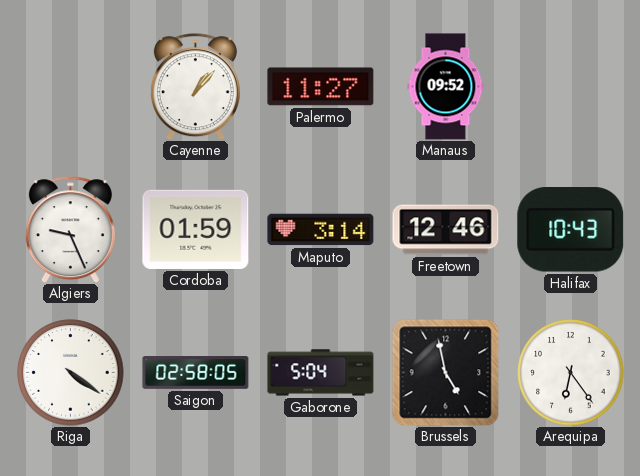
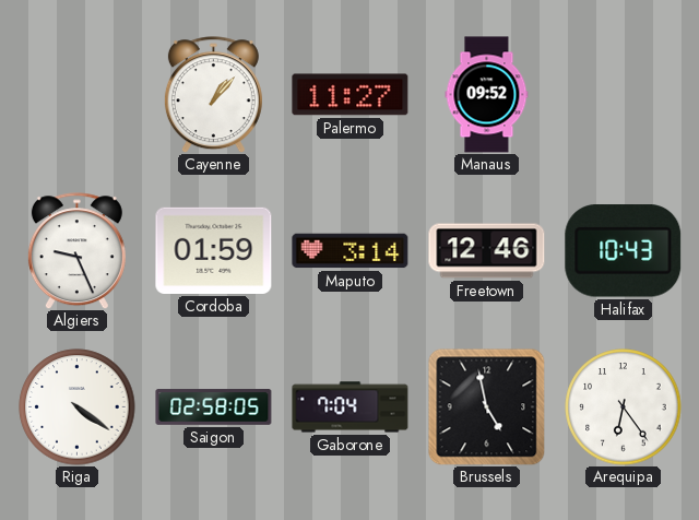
Gaborone: 5:04 -> 7:04
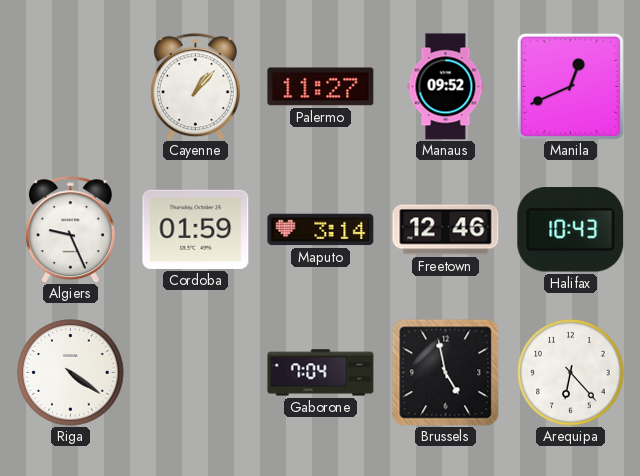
Manila: none -> 12:41
Saigon: 02:58 -> none
Arequipa: 6:24 -> 6:23
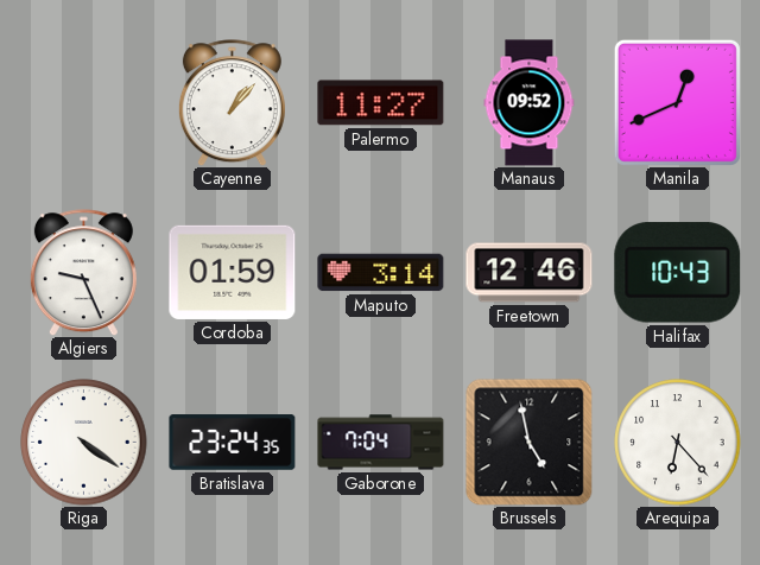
Bratislava: none -> 23:24
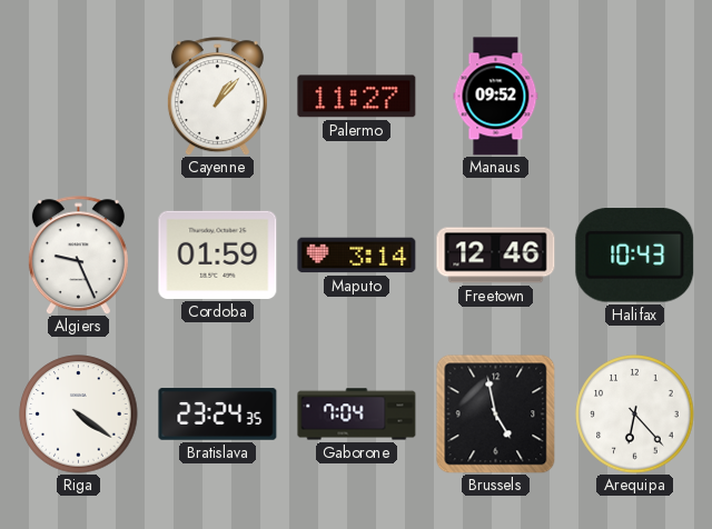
Manila: 12:41 -> none
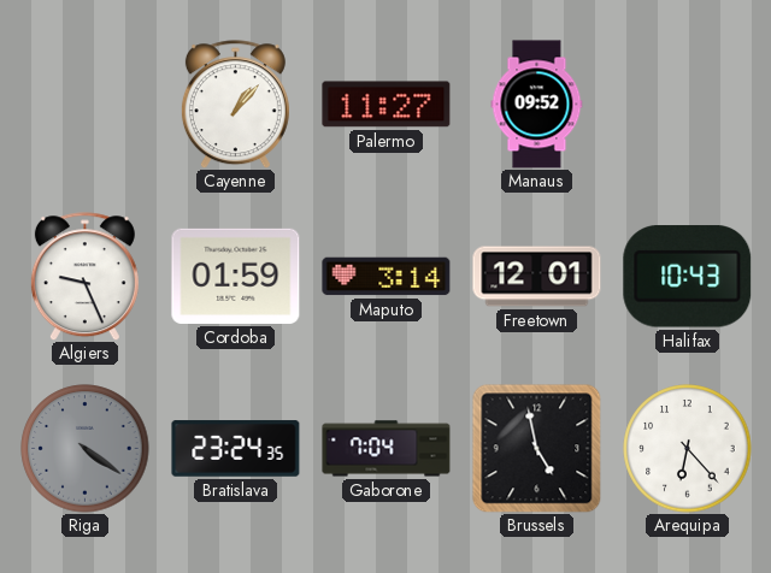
Freetown: 12:46 -> 12:01
Riga dial: white -> grey
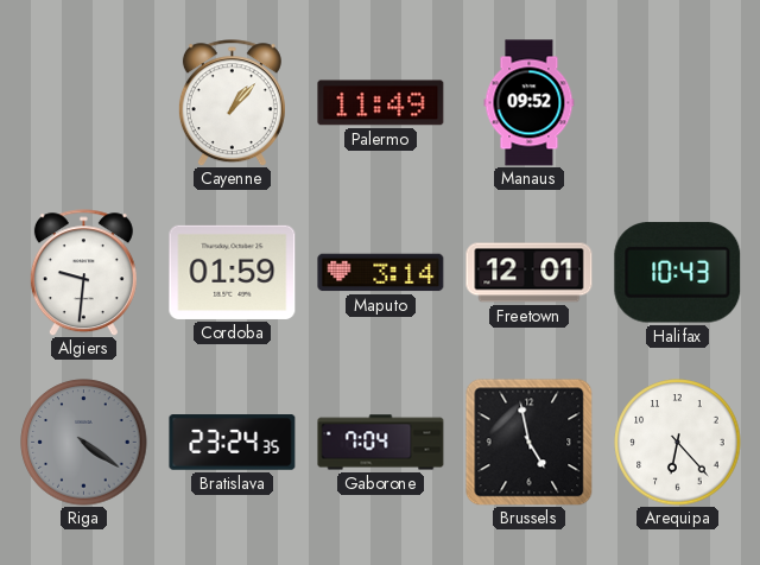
Palermo: 11:27 -> 11:49
Algiers: 9:26 -> 9:31
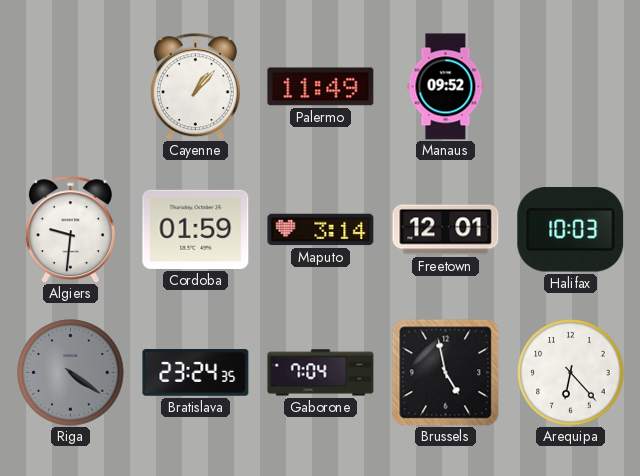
Halifax: 10:43 -> 10:03
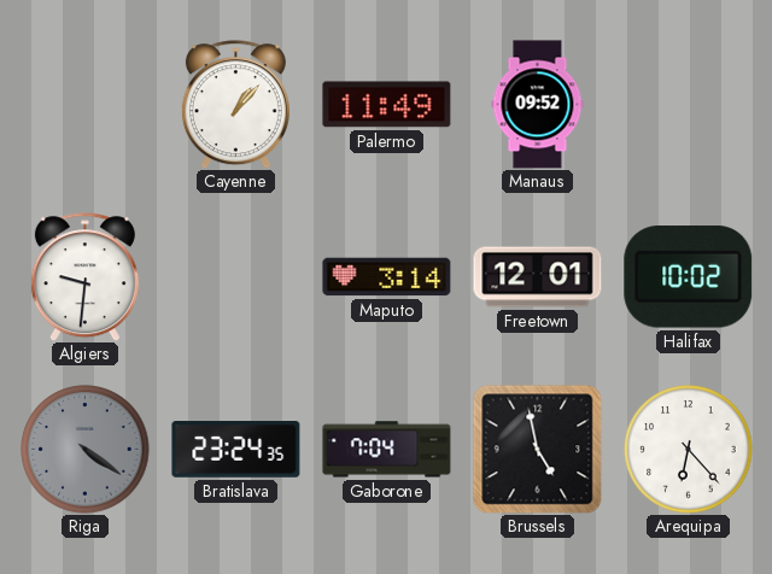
Cordoba: 01:59 -> none
Halifax: 10:03 -> 10:02
